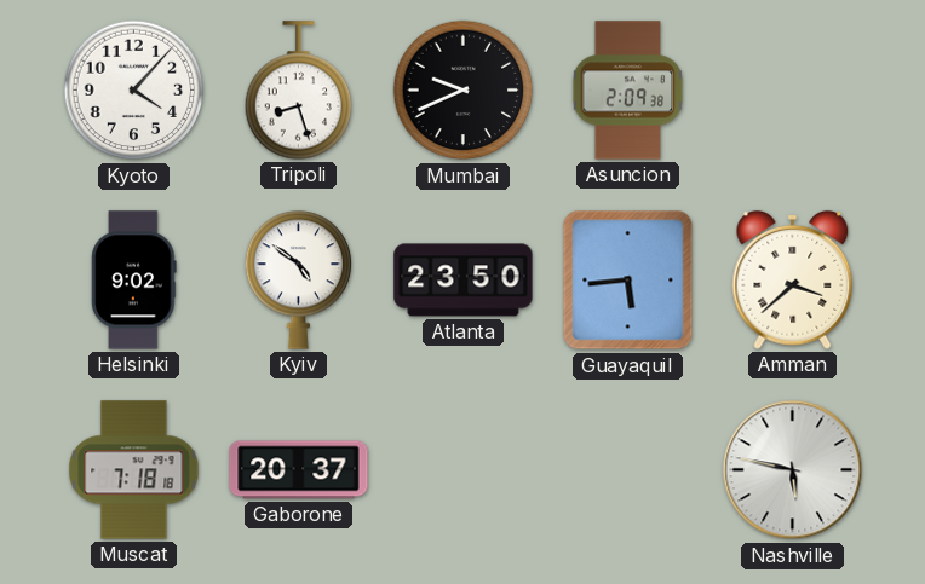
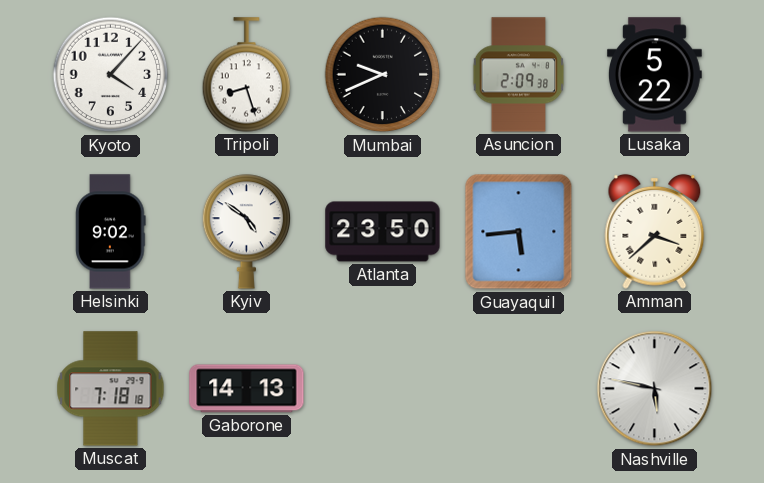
Lusaka: none -> 5:22
Gaborone: 20:37 -> 14:13
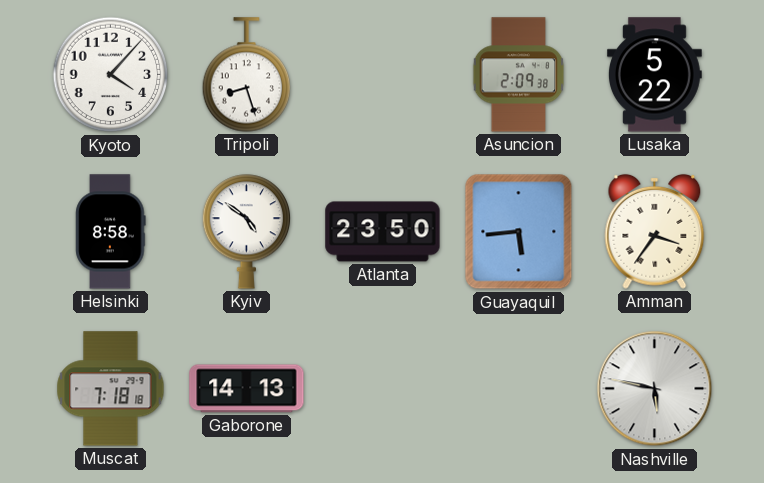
Mumbai: 9:41 -> none
Helsinki: 9:02 -> 8:58
Amman: 3:38 -> 3:36
